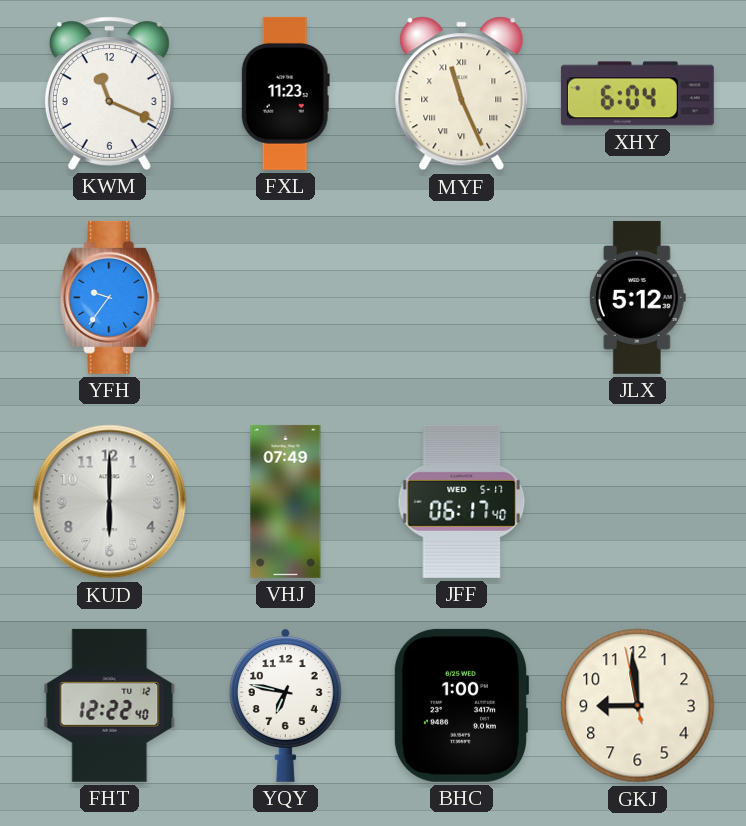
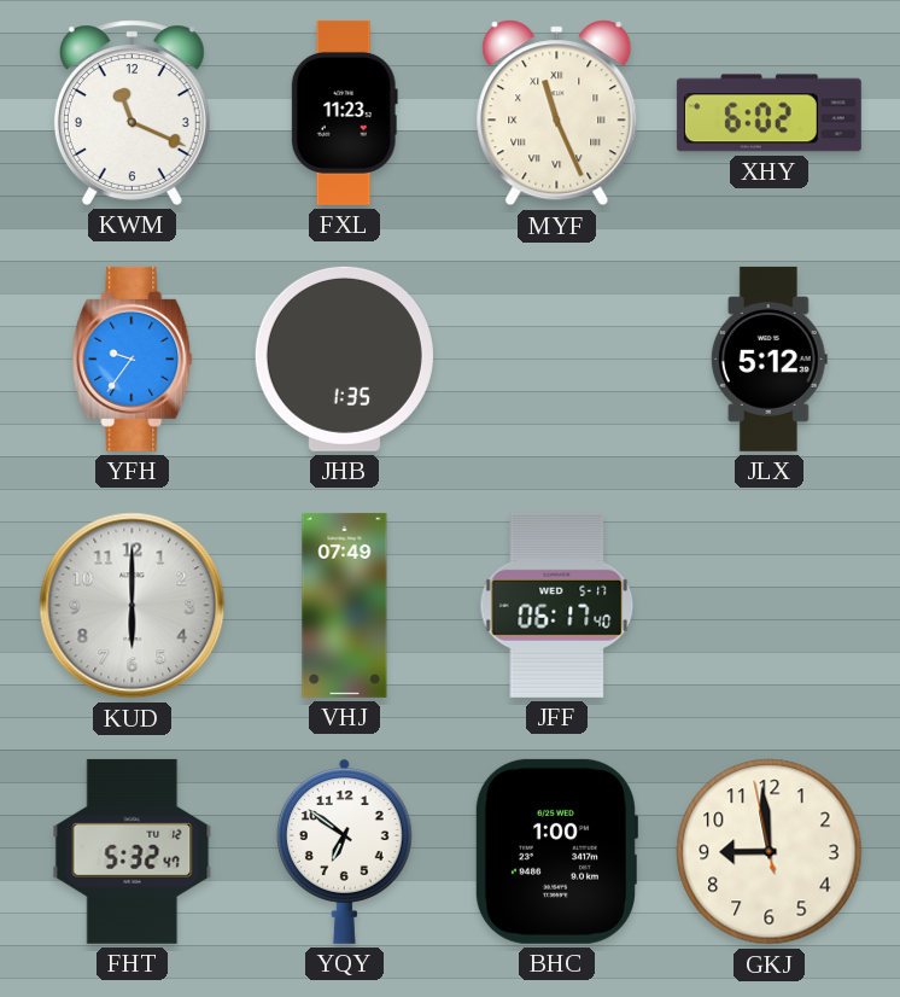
XHY: 6:04 -> 6:02
JHB: none -> 1:35
FHT: 12:22 -> 5:32
YQY: 6:47 -> 6:51
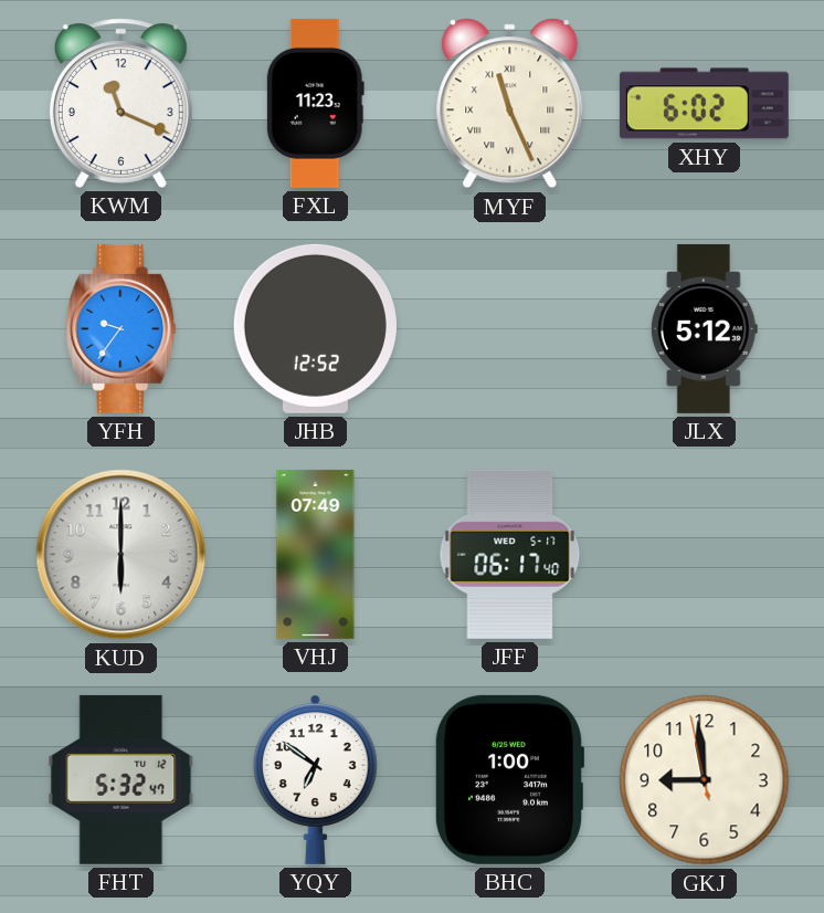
JHB: 1:35 -> 12:52
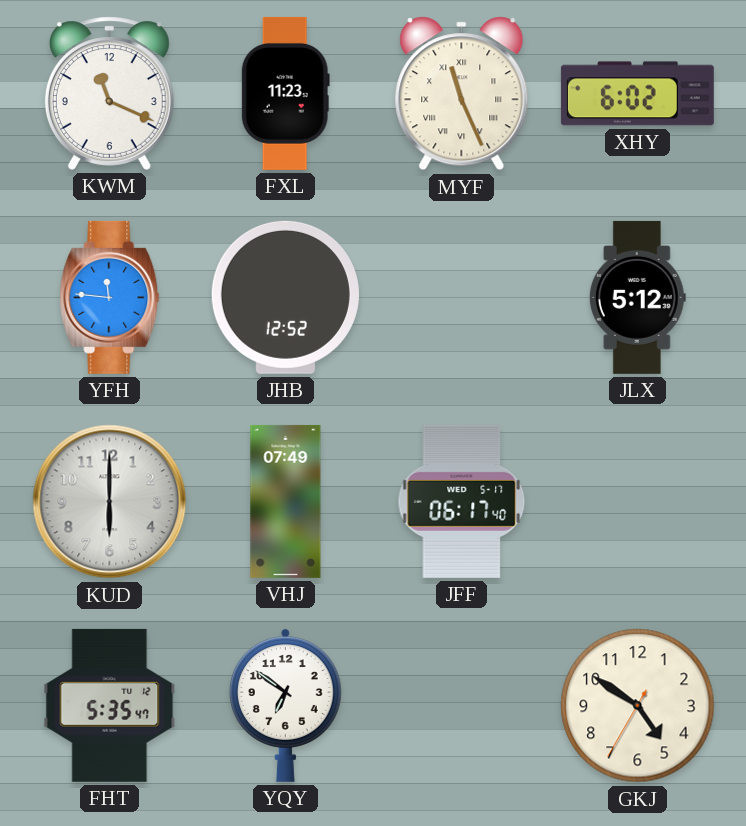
YFH: 9:36 -> 11:46
FHT: 5:32 -> 5:35
BHC: 1:00 -> none
GKJ: 8:58 -> 4:50
